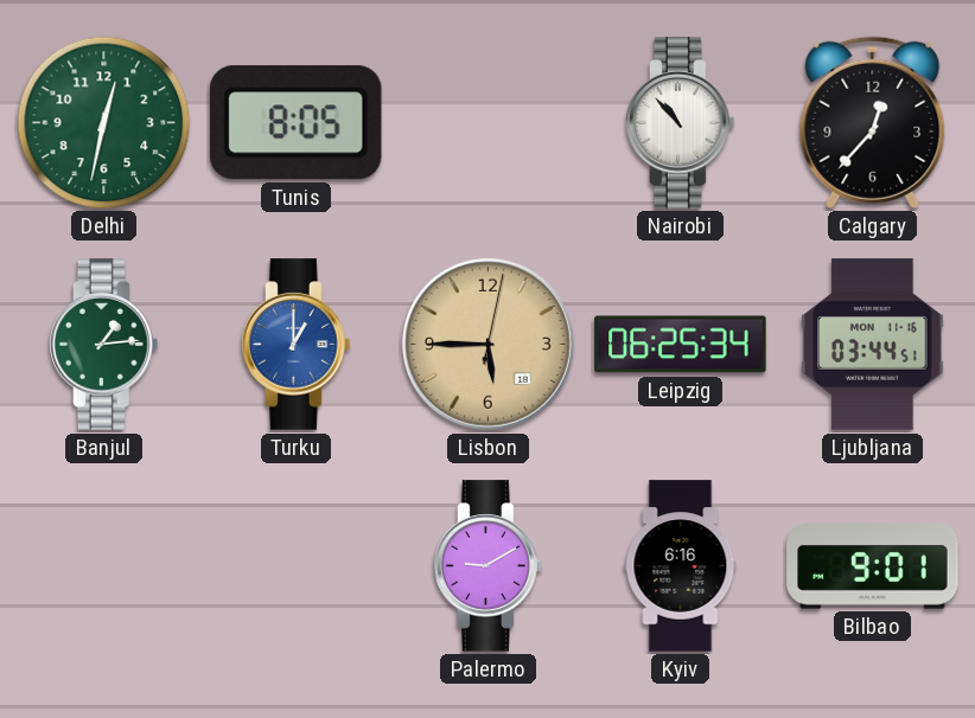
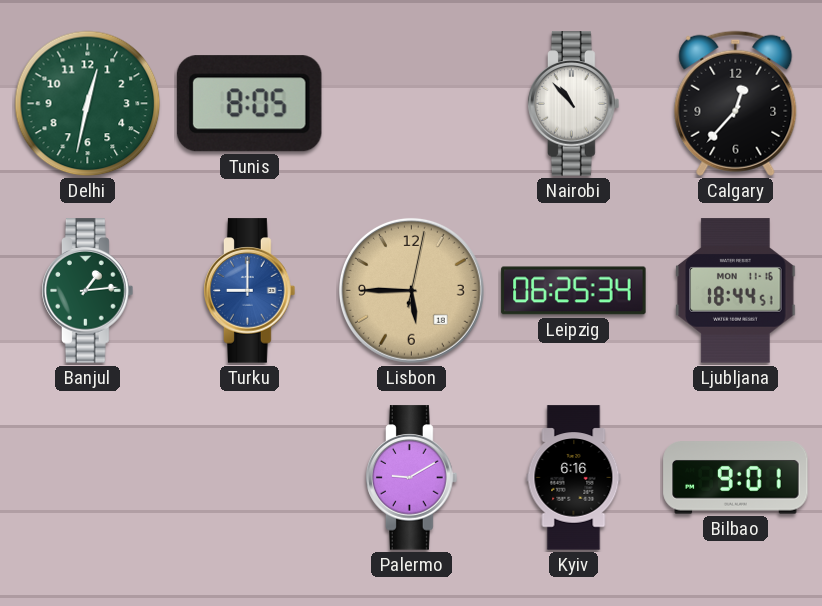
Turku: 1:00 -> 9:00
Ljubljana: 03:44 -> 18:44
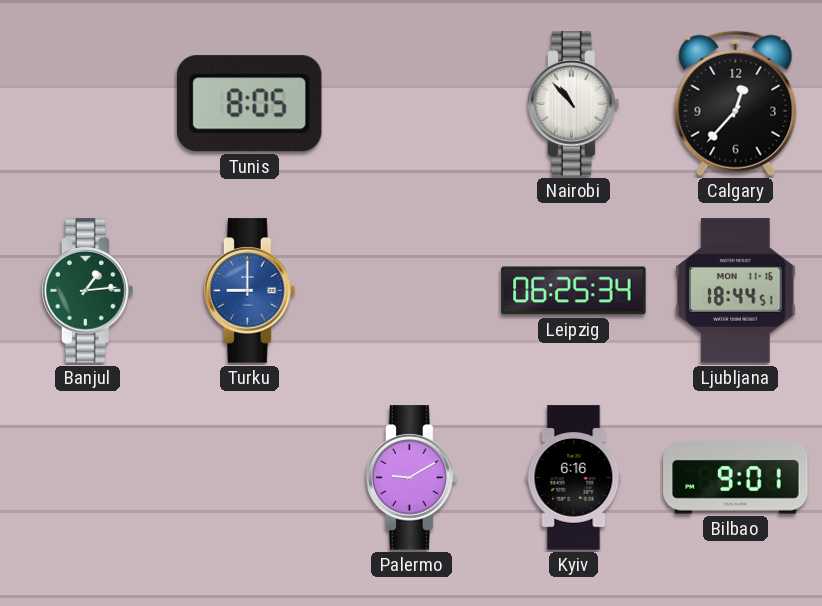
Delhi: 12:32 -> none
Lisbon: 5:45 -> none
